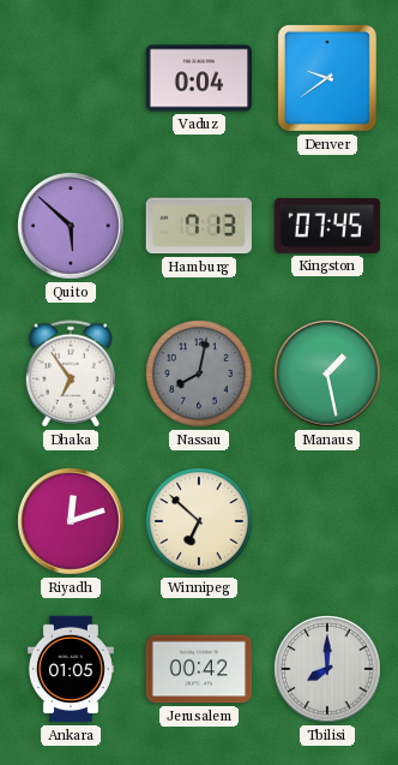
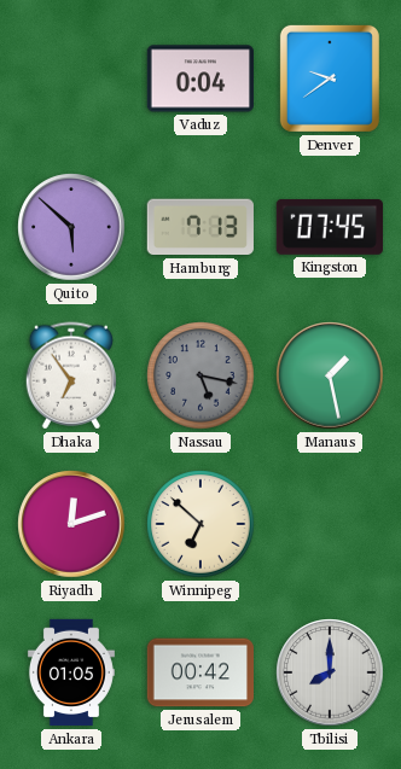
Nassau: 8:02 -> 5:17
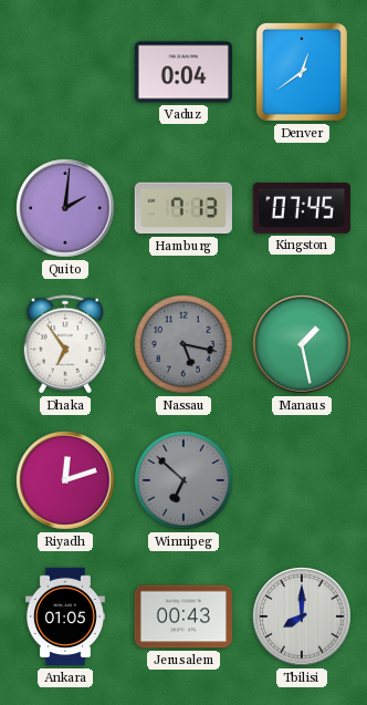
Denver: 9:39 -> 12:39
Quito: 5:52 -> 2:01
Winnipeg dial: cream -> grey
Jerusalem: 00:42 -> 00:43
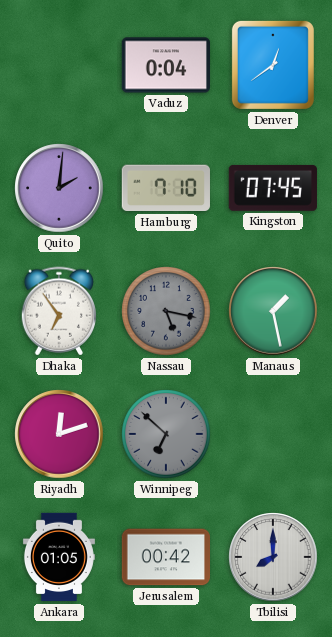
Hamburg: 7:13 -> 7:10
Jerusalem: 00:43 -> 00:42
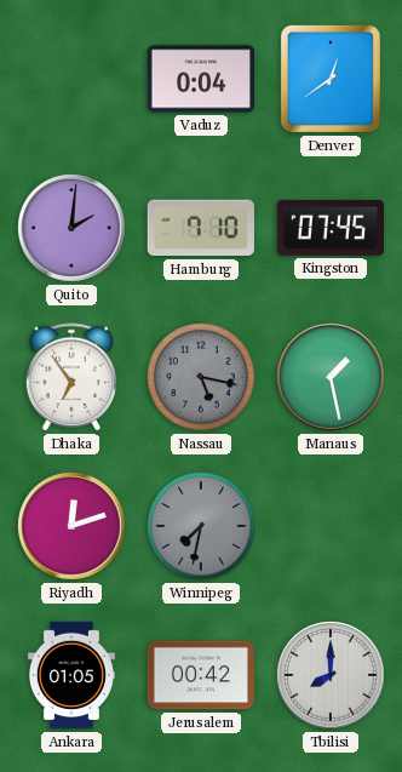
Winnipeg: 6:52 -> 7:32
